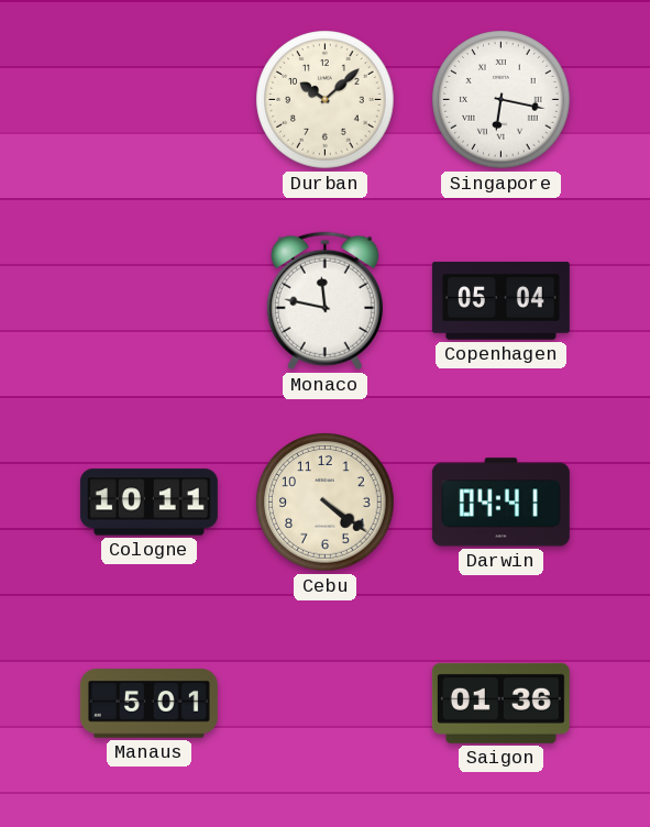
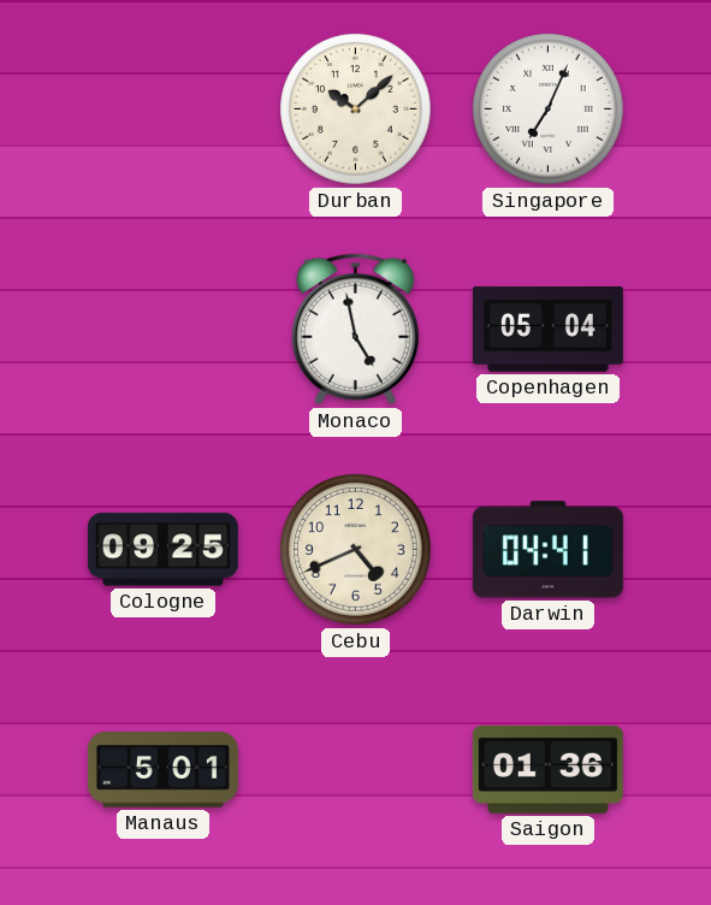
Singapore: 6:17 -> 7:04
Monaco: 11:47 -> 4:58
Cologne: 10:11 -> 09:25
Cebu: 4:21 -> 4:41
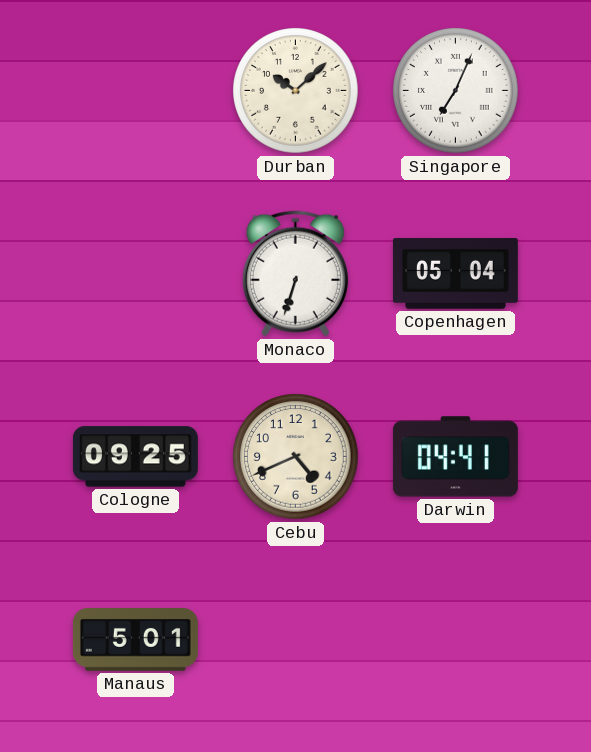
Monaco: 4:58 -> 6:33
Saigon: 01:36 -> none
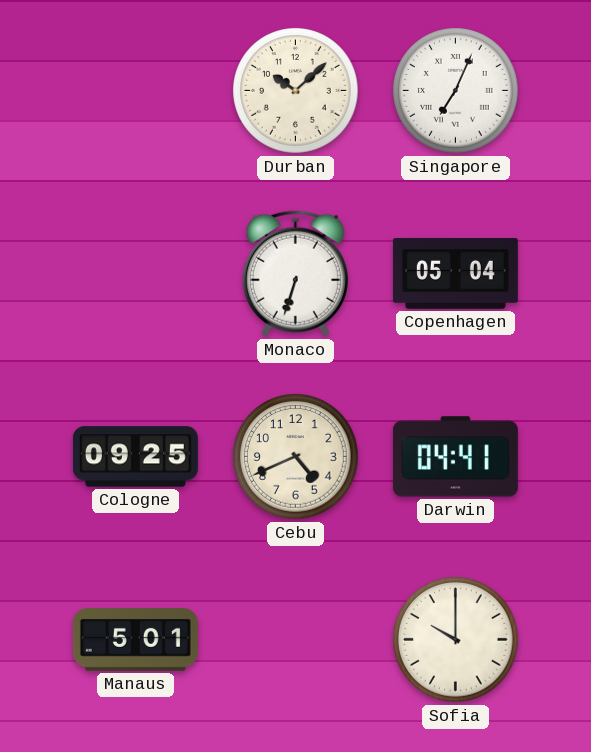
Sofia: none -> 10:00
